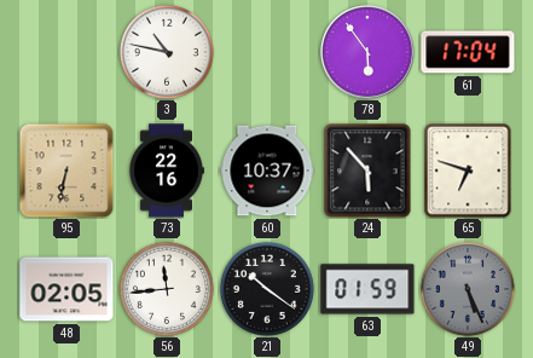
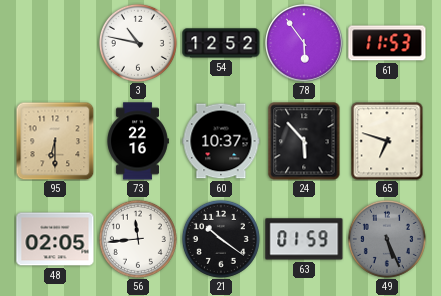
54: none -> 12:52
61: 17:04 -> 11:53
95: 6:32 -> 6:30
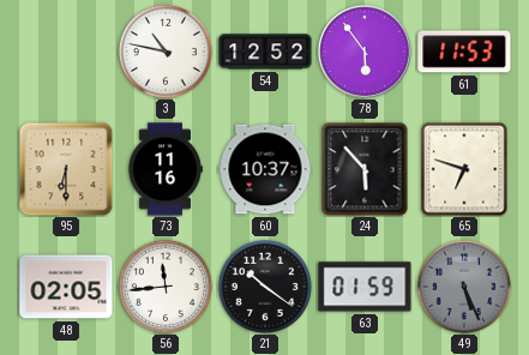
73: 22:16 -> 11:16
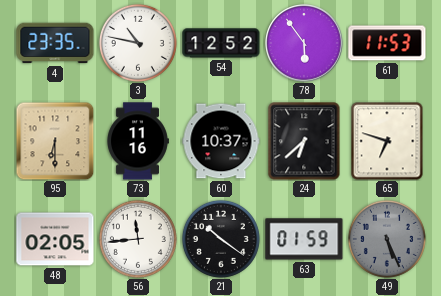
4: none -> 23:35
24: 5:53 -> 6:38
